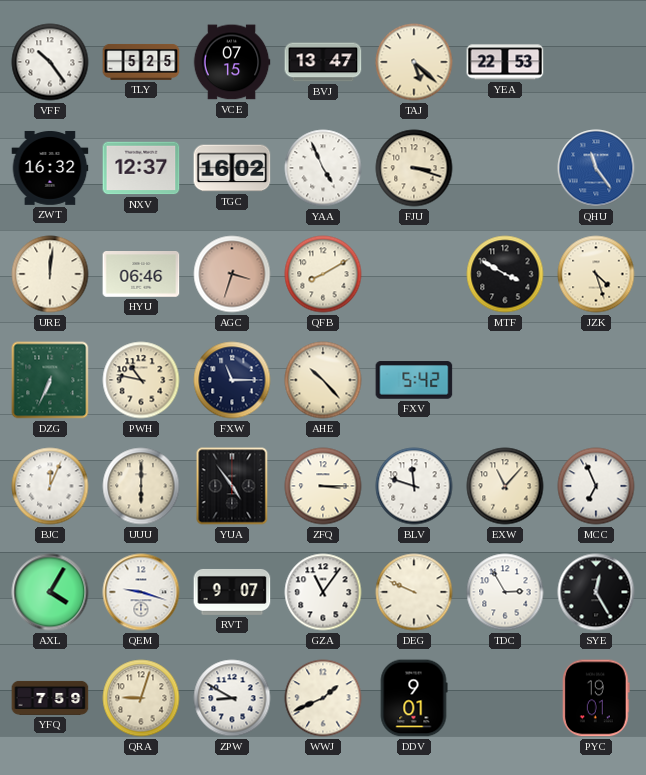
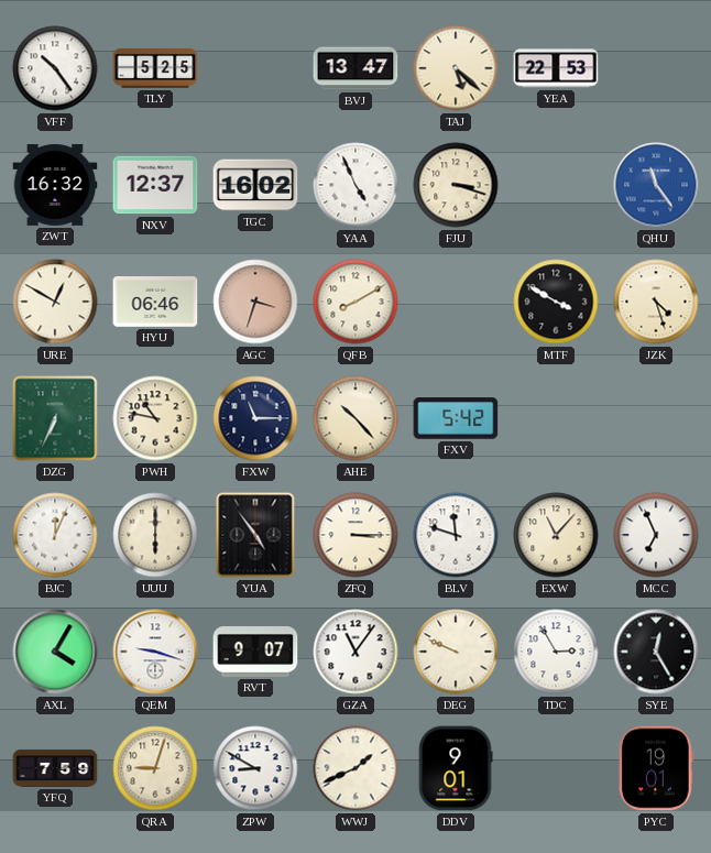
VCE: 07:15 -> none
URE: 12:01 -> 12:50
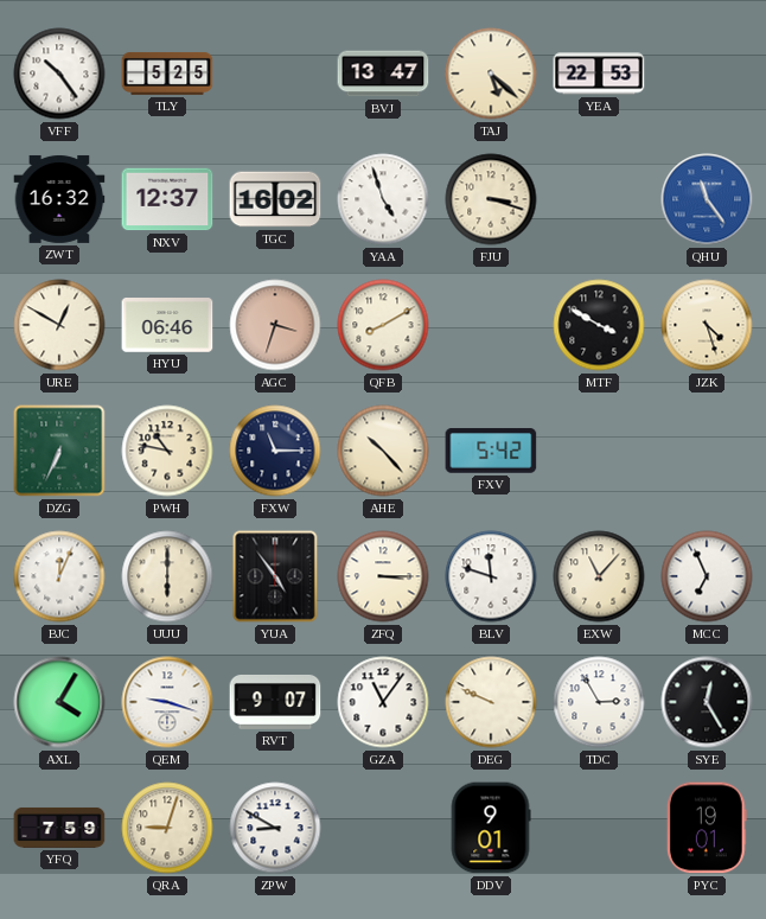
YAA: 4:56 -> 4:57
WWJ: 1:41 -> none
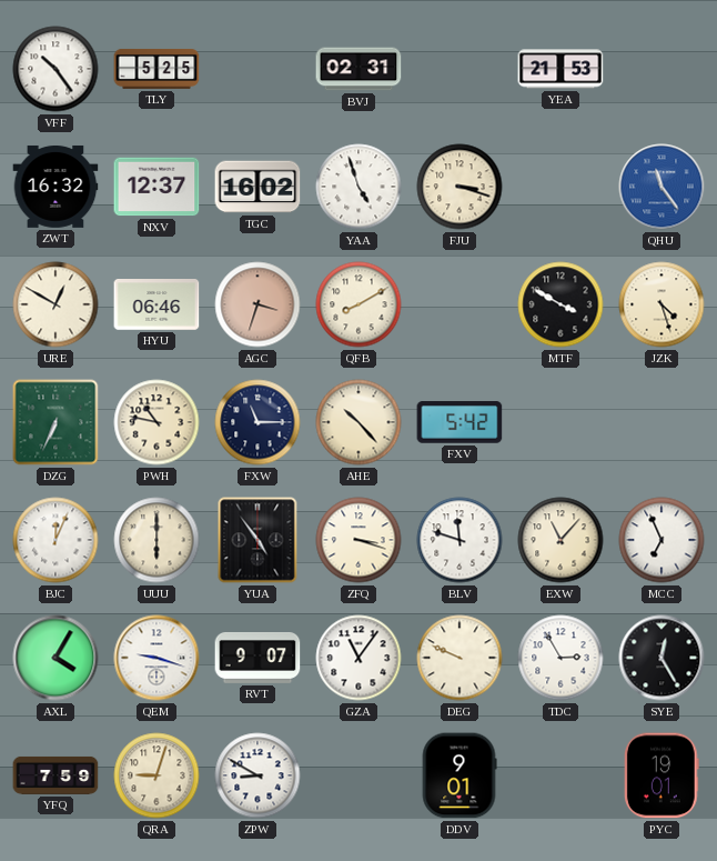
BVJ: 13:47 -> 02:31
TAJ: 5:22 -> none
YEA: 22:53 -> 21:53
ZFQ: 3:15 -> 3:18
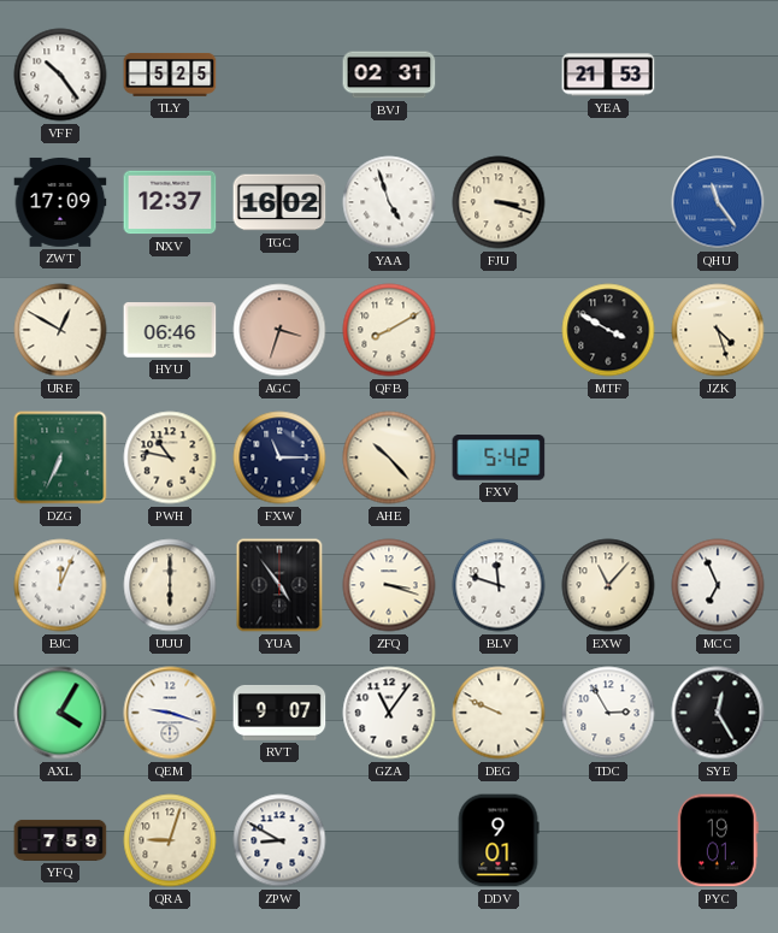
ZWT: 16:32 -> 17:09
